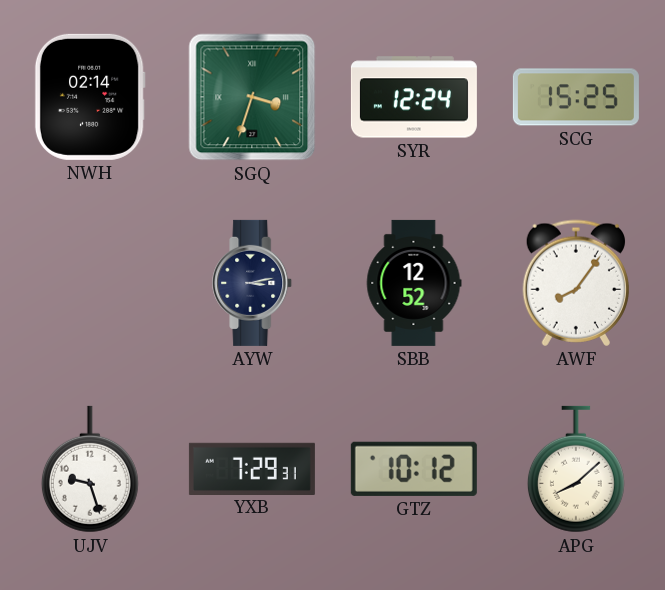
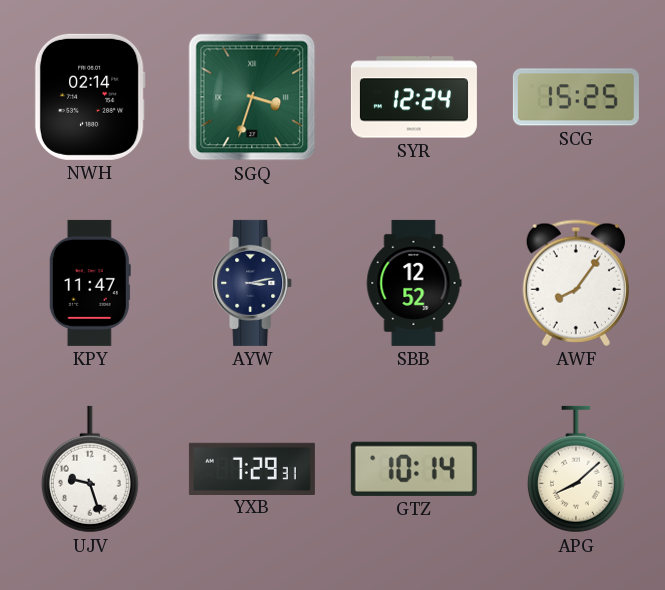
KPY: none -> 11:47
GTZ: 10:12 -> 10:14
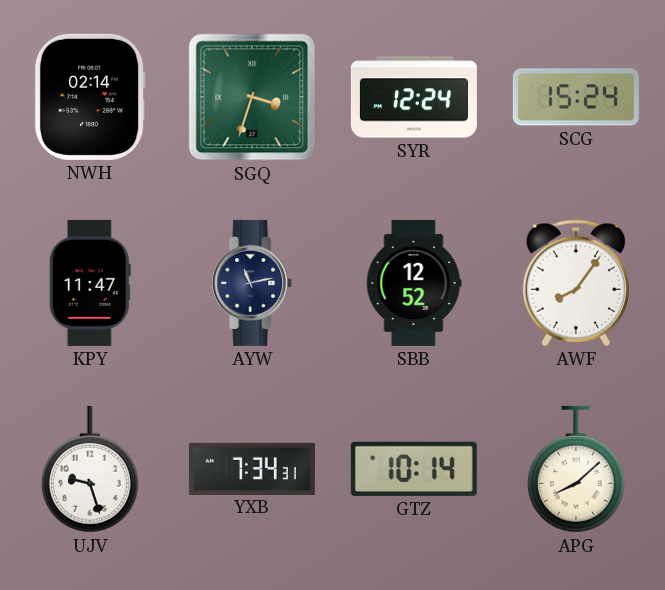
SCG: 15:25 -> 15:24
AYW: 3:13 -> 11:13
YXB: 7:29 -> 7:34
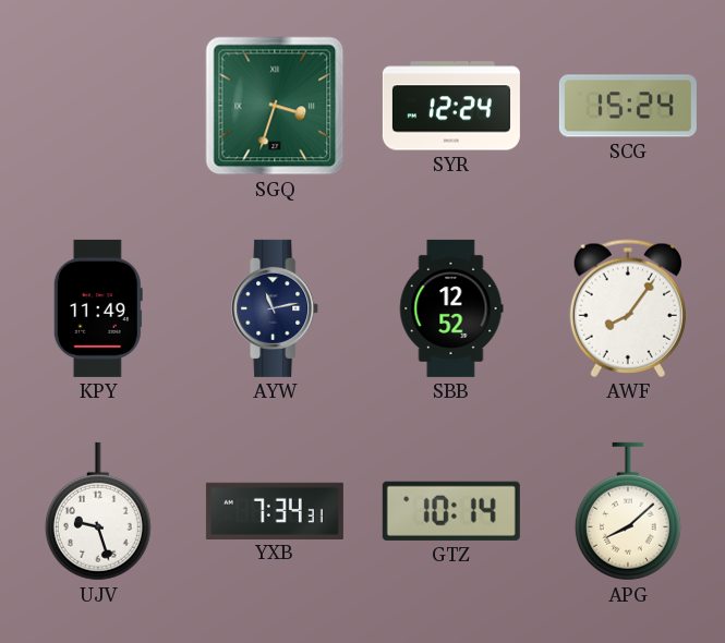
NWH: 02:14 -> none
KPY: 11:47 -> 11:49
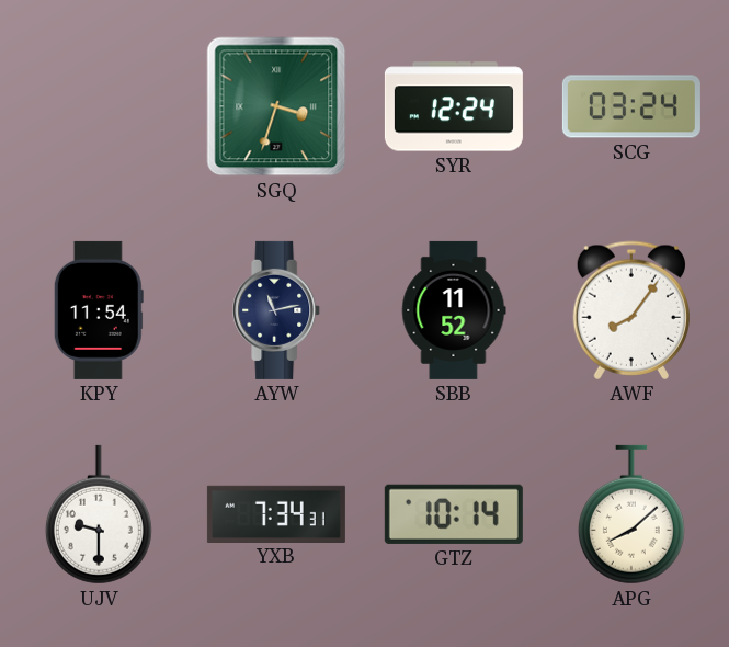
SCG: 15:24 -> 03:24
KPY: 11:49 -> 11:54
SBB: 12:52 -> 11:52
UJV: 9:27 -> 9:30
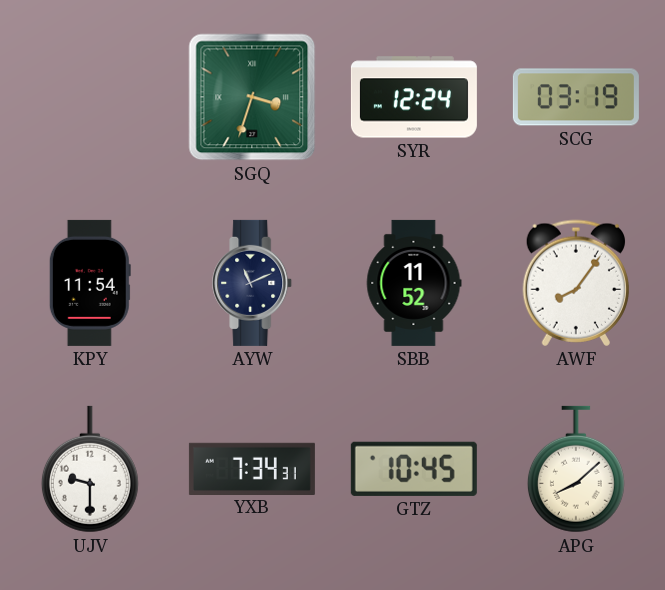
SCG: 03:24 -> 03:19
AYW: 11:13 -> 11:11
GTZ: 10:14 -> 10:45
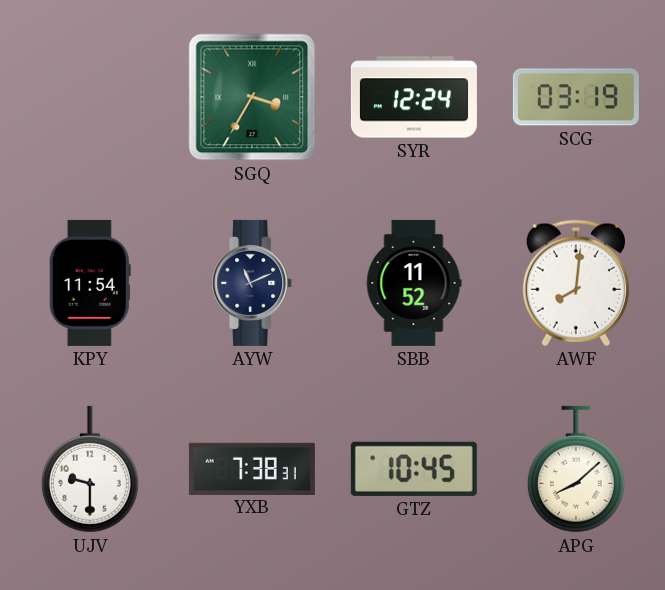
SGQ: 3:33 -> 3:35
AWF: 8:06 -> 8:01
YXB: 7:34 -> 7:38
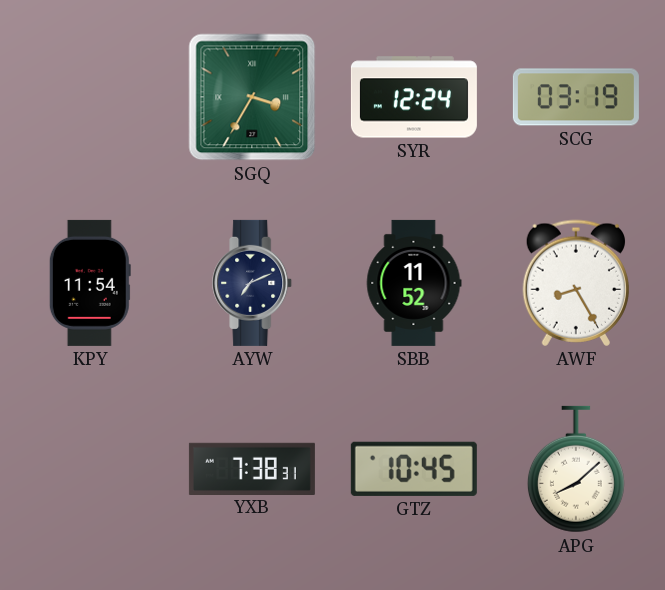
AYW: 11:11 -> 7:11
AWF: 8:01 -> 8:25
UJV: 9:30 -> none
